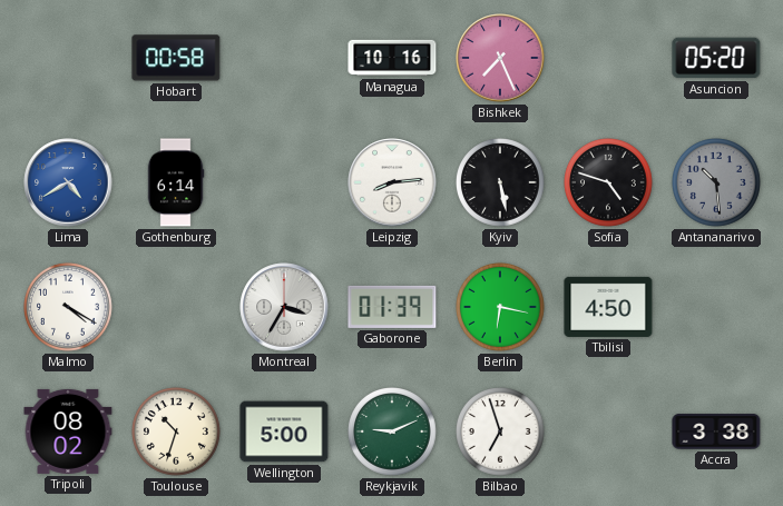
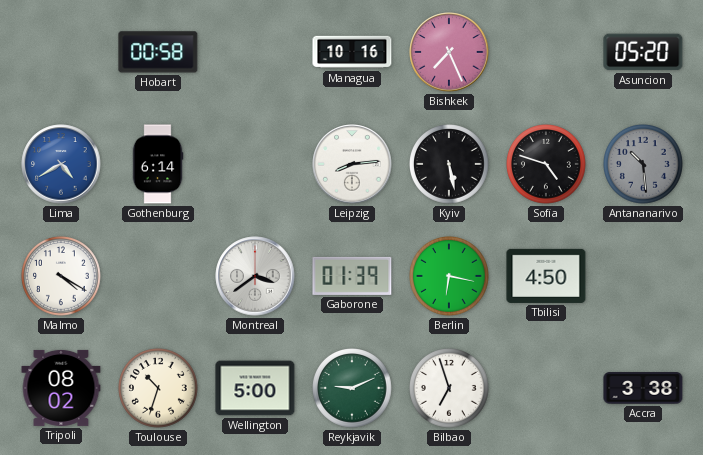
Montreal: 3:35 -> 3:39
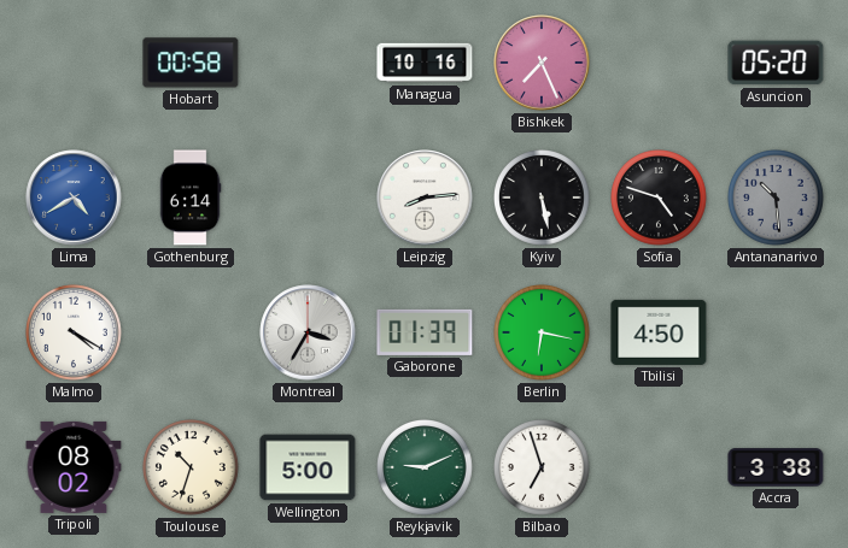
Montreal: 3:39 -> 3:35
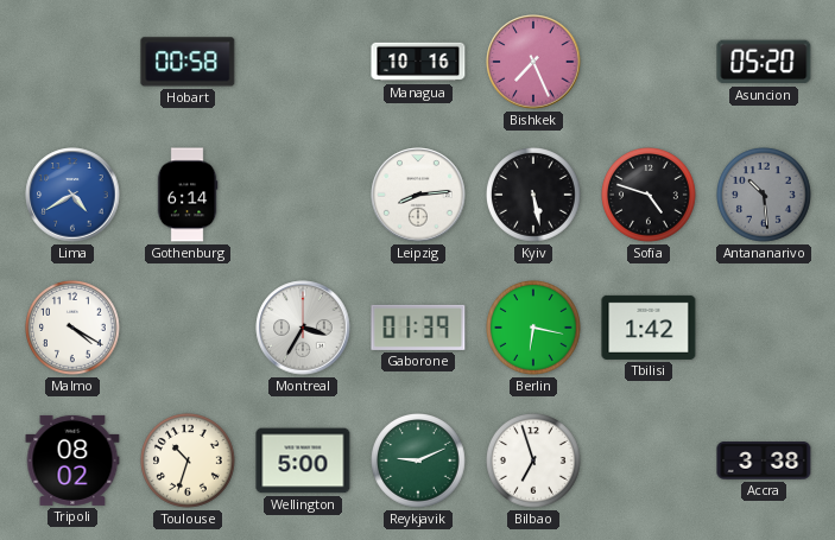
Tbilisi: 4:50 -> 1:42
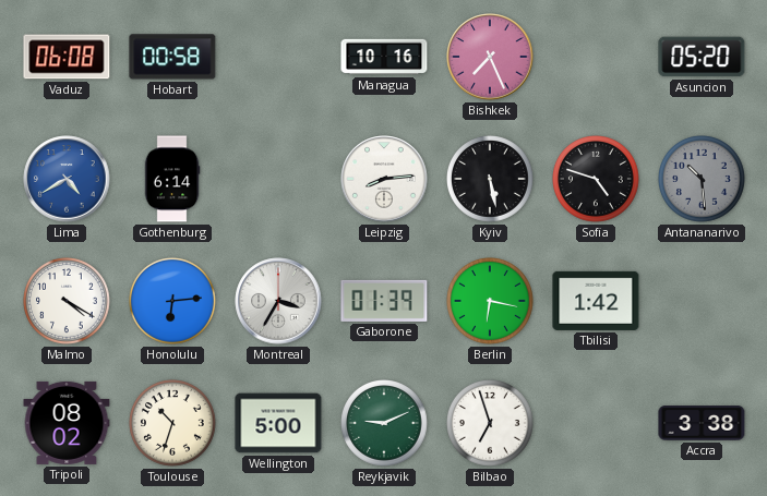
Vaduz: none -> 06:08
Honolulu: none -> 6:14
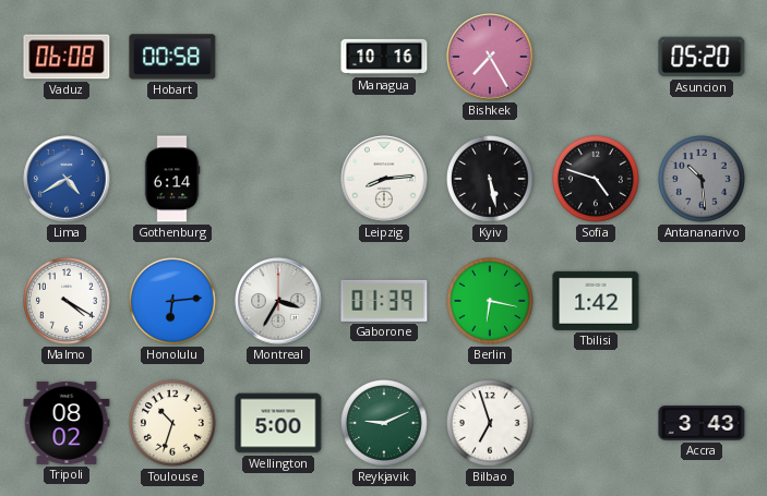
Bishkek: 7:26 -> 7:25
Accra: 3:38 -> 3:43
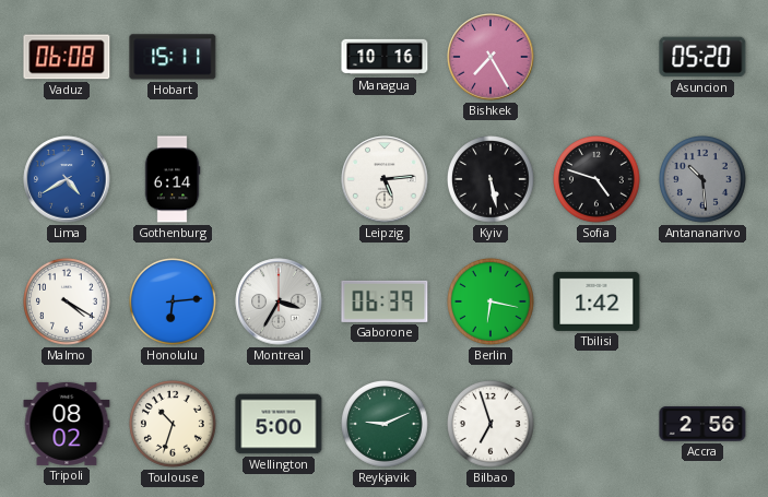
Hobart: 00:58 -> 15:11
Leipzig: 8:14 -> 5:14
Gaborone: 01:39 -> 06:39
Accra: 3:43 -> 2:56
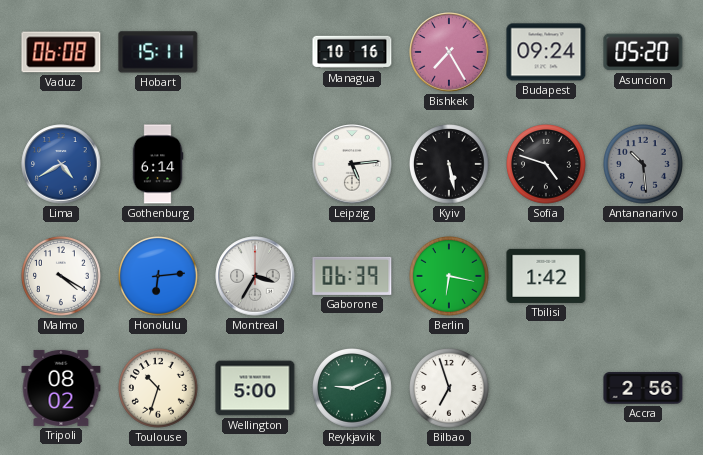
Budapest: none -> 09:24
